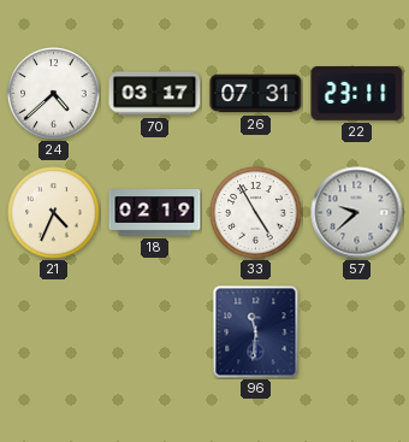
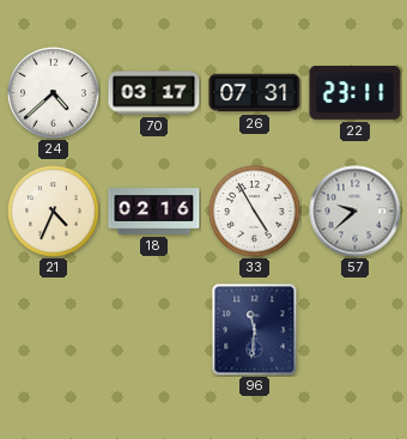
18: 02:19 -> 02:16
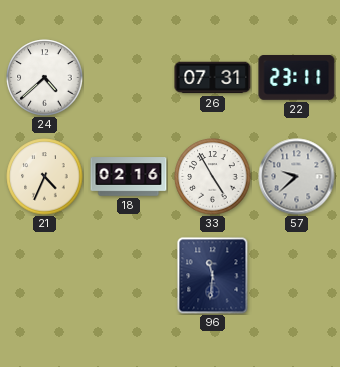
70: 03:17 -> none
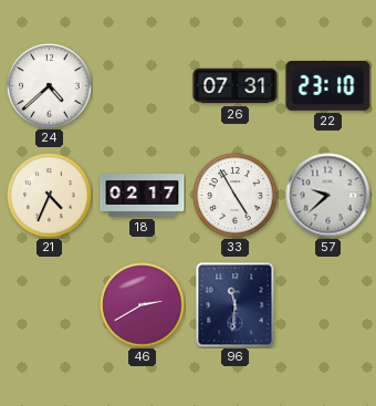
22: 23:11 -> 23:10
18: 02:16 -> 02:17
46: none -> 2:40
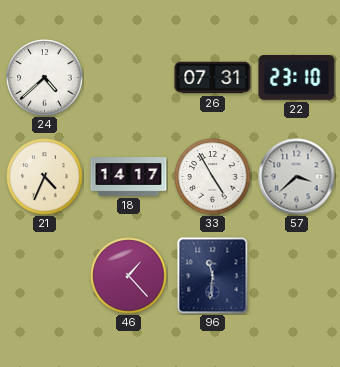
18: 02:17 -> 14:17
57: 9:38 -> 3:38
46: 2:40 -> 1:23
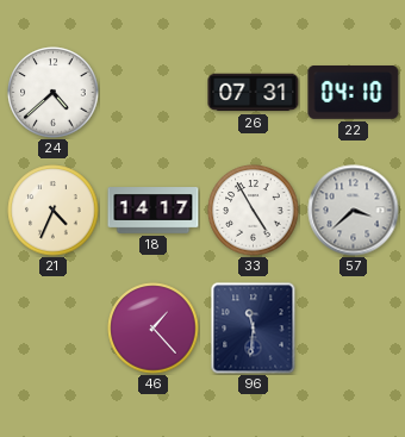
22: 23:10 -> 04:10
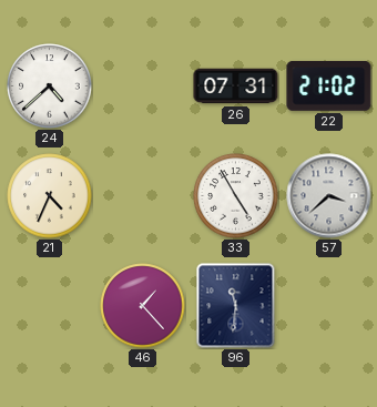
22: 04:10 -> 21:02
18: 14:17 -> none
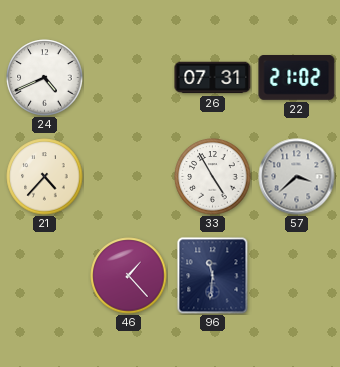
24: 4:38 -> 4:41
21: 4:34 -> 4:37
